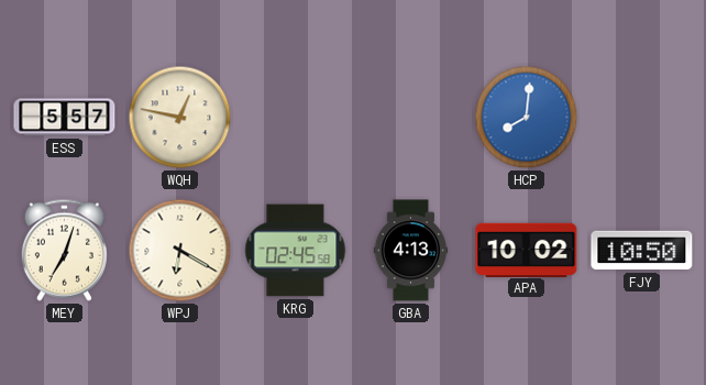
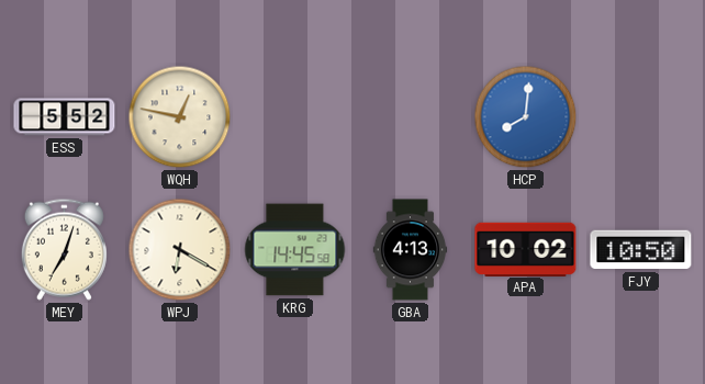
ESS: 5:57 -> 5:52
KRG: 02:45 -> 14:45
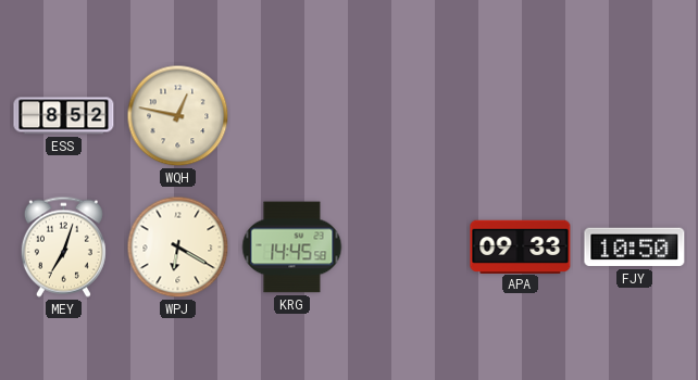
ESS: 5:52 -> 8:52
HCP: 8:01 -> none
GBA: 4:13 -> none
APA: 10:02 -> 09:33
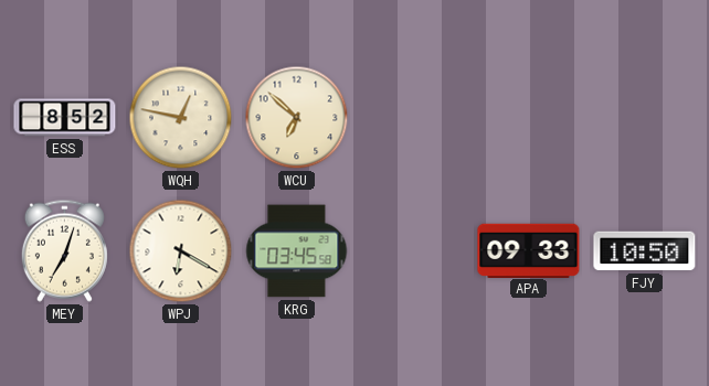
WCU: none -> 6:52
KRG: 14:45 -> 03:45
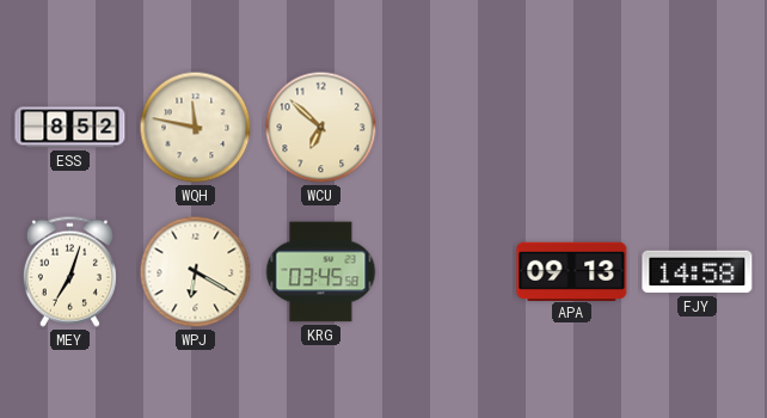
WQH: 12:47 -> 11:47
APA: 09:33 -> 09:13
FJY: 10:50 -> 14:58
